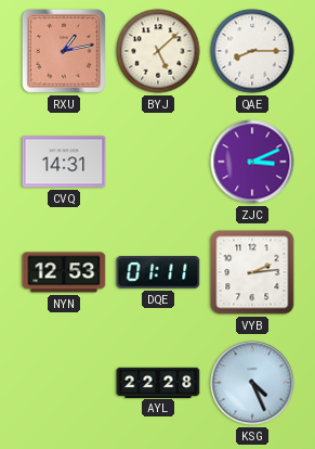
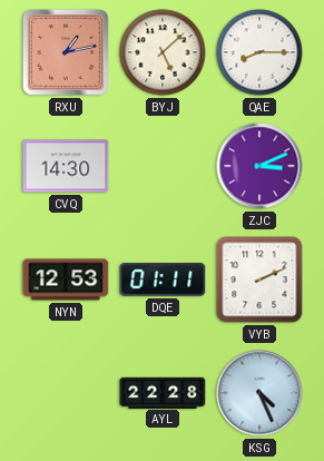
CVQ: 14:31 -> 14:30
VYB: 2:14 -> 2:11
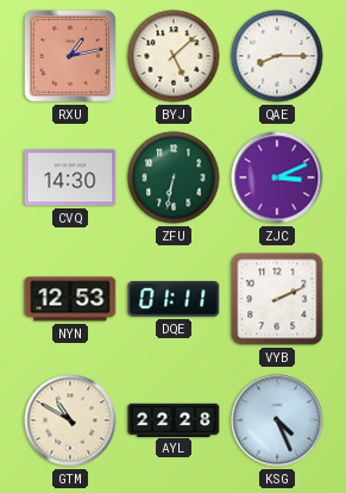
ZFU: none -> 6:32
GTM: none -> 10:50
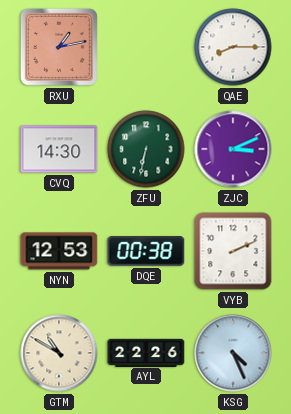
BYJ: 5:08 -> none
DQE: 01:11 -> 00:38
AYL: 22:28 -> 22:26
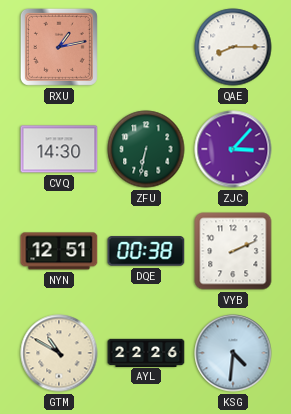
ZJC: 3:11 -> 3:07
NYN: 12:53 -> 12:51
KSG: 4:26 -> 4:31
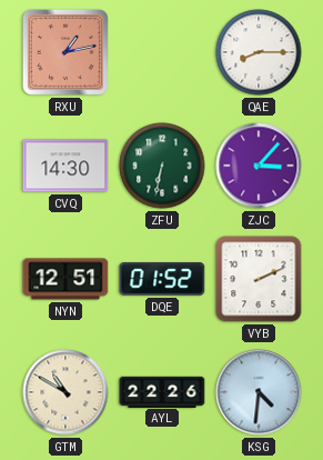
DQE: 00:38 -> 01:52
